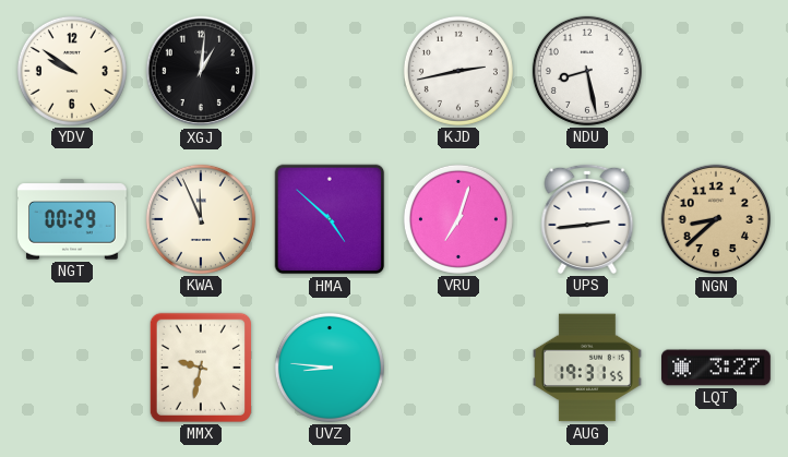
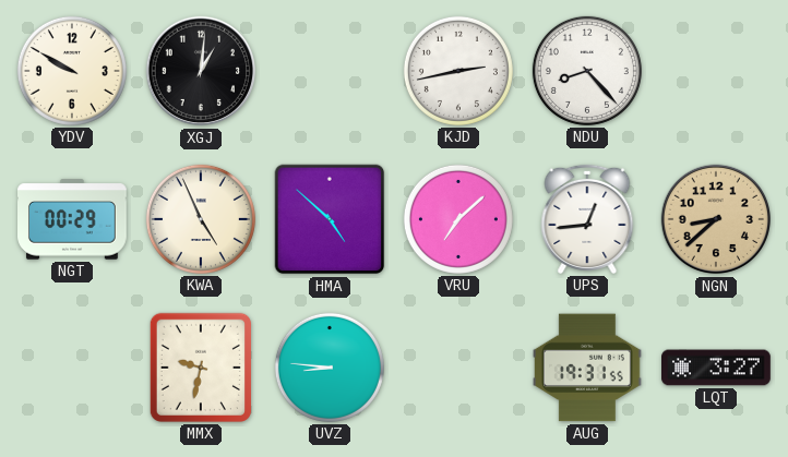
YDV: 9:51 -> 9:50
NDU: 8:28 -> 8:23
KWA: 11:56 -> 4:56
VRU: 7:03 -> 7:08
UPS: 2:44 -> 12:44
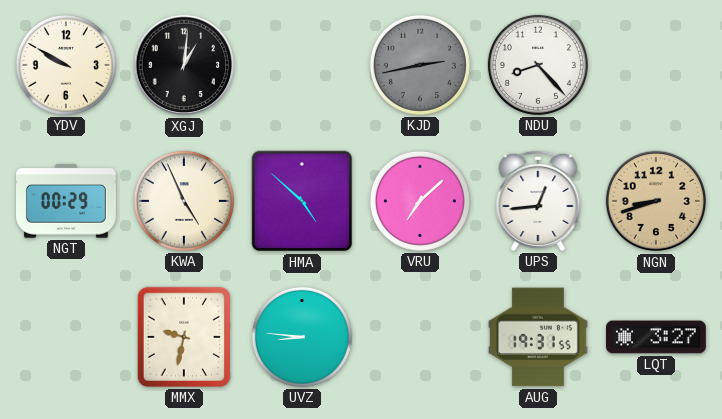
KJD dial: white -> grey
NGN: 8:38 -> 8:42
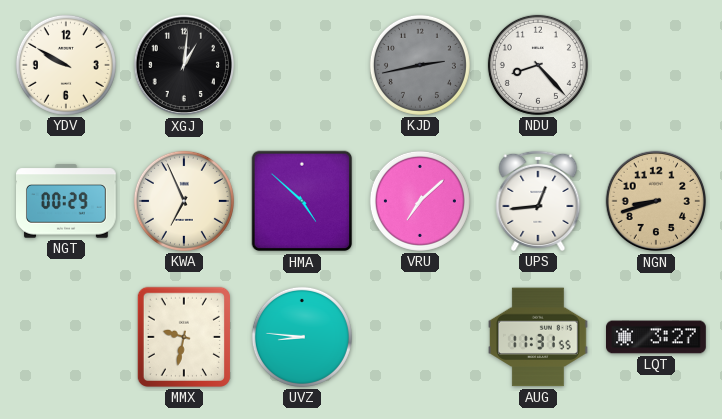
KWA: 4:56 -> 6:56
AUG: 19:31 -> 11:31
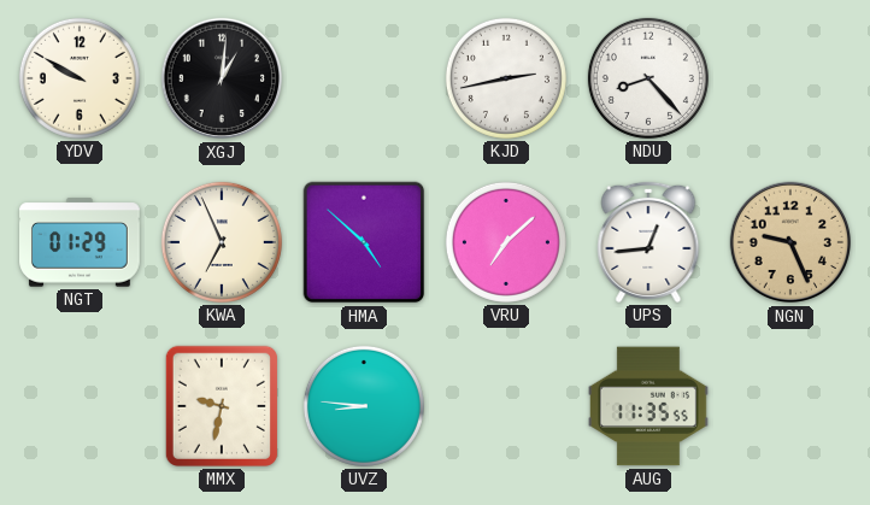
KJD dial: grey -> white
NGT: 00:29 -> 01:29
NGN: 8:42 -> 9:26
AUG: 11:31 -> 11:35
LQT: 3:27 -> none
